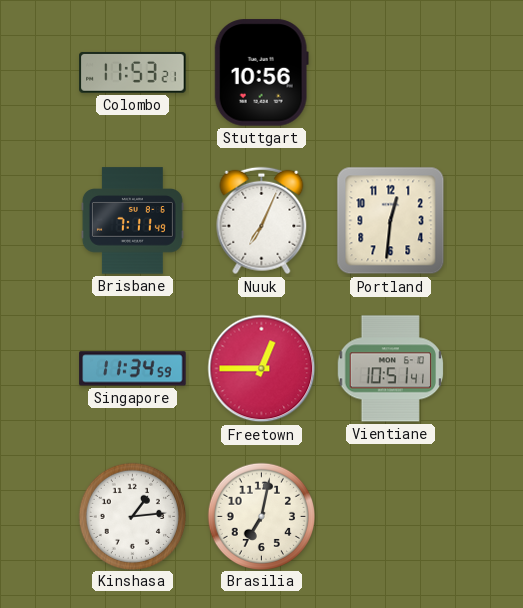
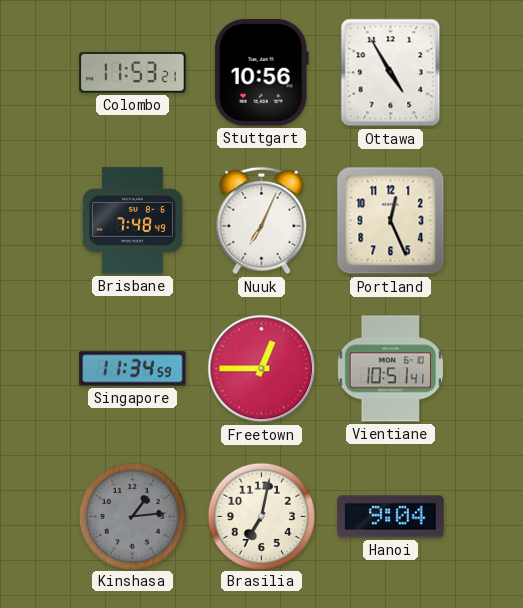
Ottawa: none -> 4:55
Brisbane: 7:11 -> 7:48
Portland: 12:31 -> 12:26
Kinshasa dial: white -> grey
Hanoi: none -> 9:04
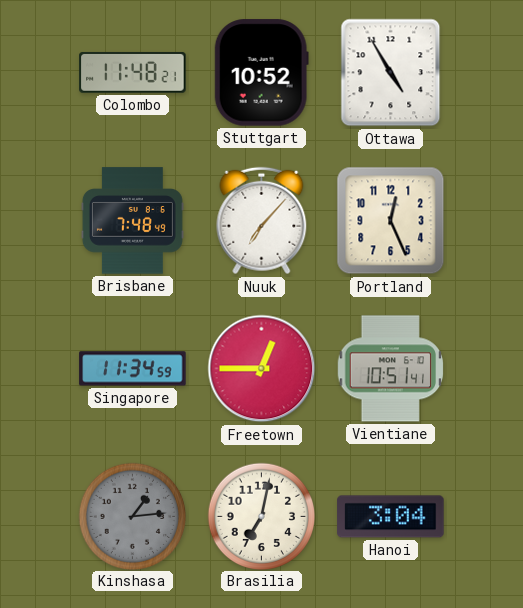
Colombo: 11:53 -> 11:48
Stuttgart: 10:56 -> 10:52
Nuuk: 7:04 -> 7:07
Hanoi: 9:04 -> 3:04
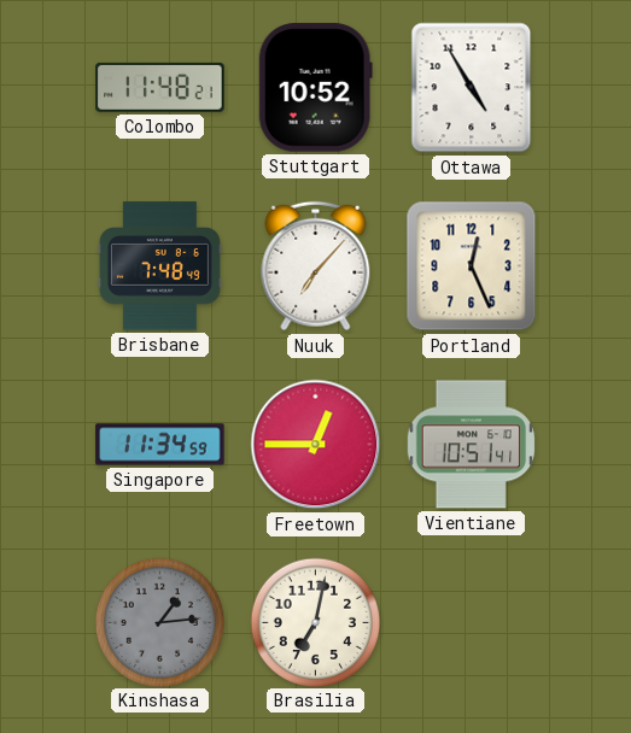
Hanoi: 3:04 -> none
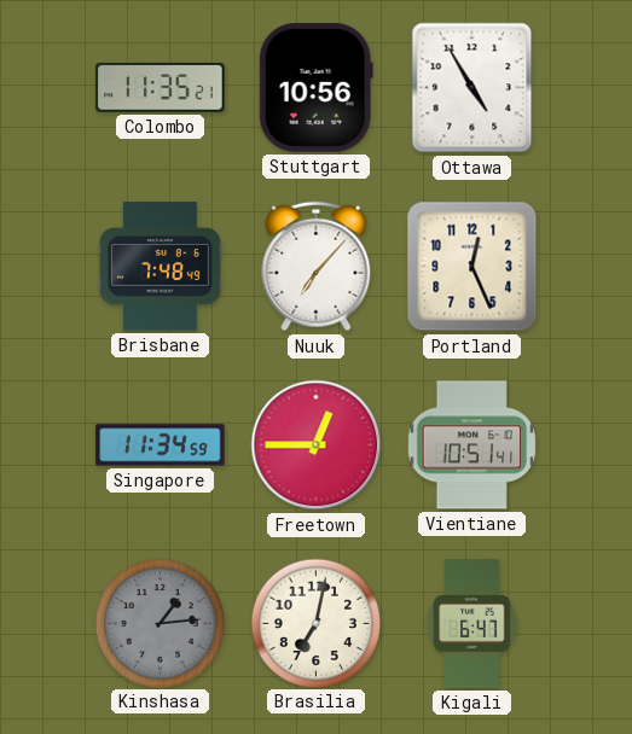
Colombo: 11:48 -> 11:35
Stuttgart: 10:52 -> 10:56
Kigali: none -> 6:47
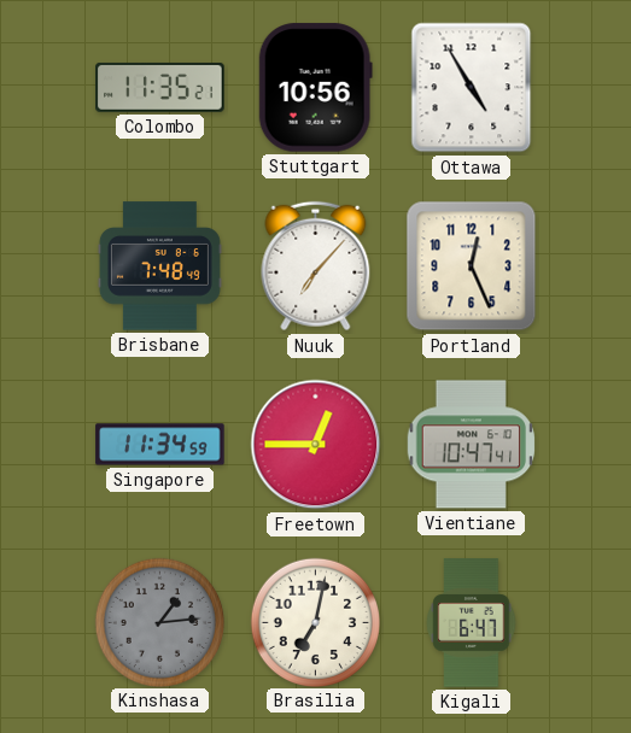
Vientiane: 10:51 -> 10:47
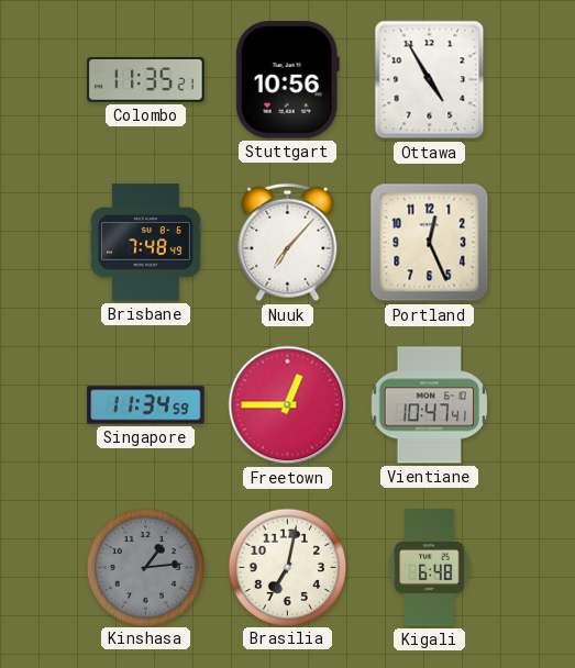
Kigali: 6:47 -> 6:48
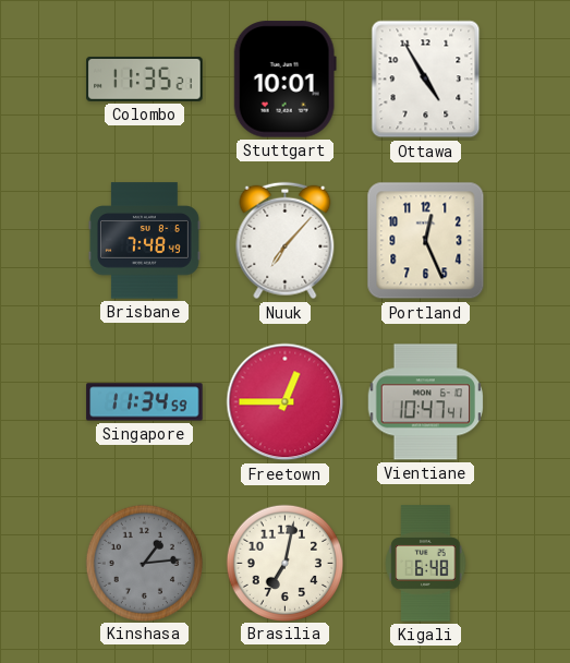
Stuttgart: 10:56 -> 10:01
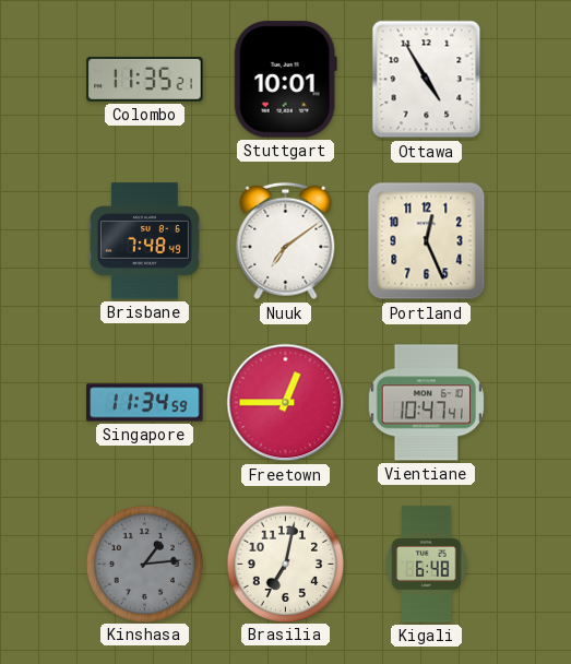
Nuuk: 7:07 -> 7:09
